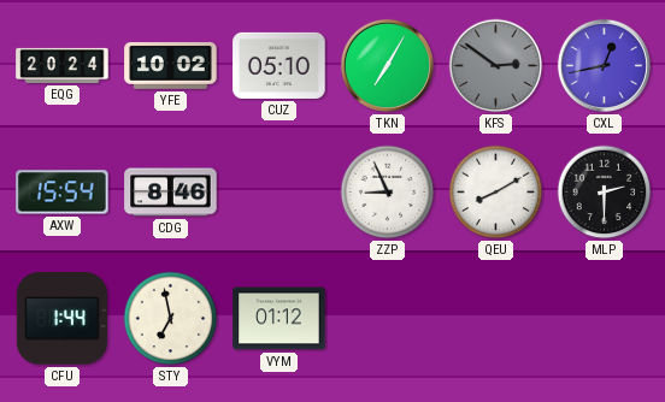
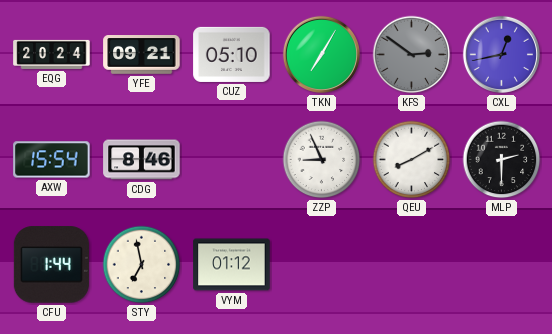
YFE: 10:02 -> 09:21
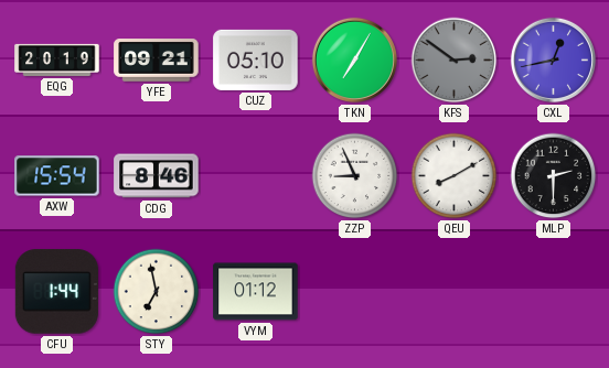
EQG: 20:24 -> 20:19
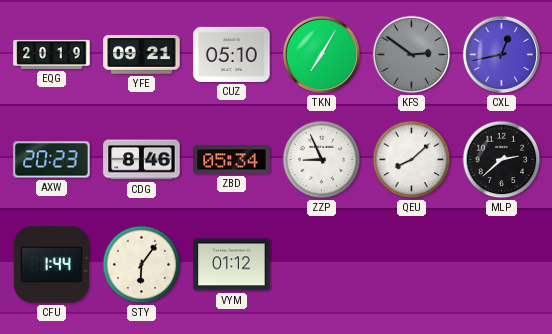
AXW: 15:54 -> 20:23
ZBD: none -> 05:34
QEU: 8:10 -> 8:08
MLP: 2:30 -> 2:38
STY: 6:58 -> 6:06
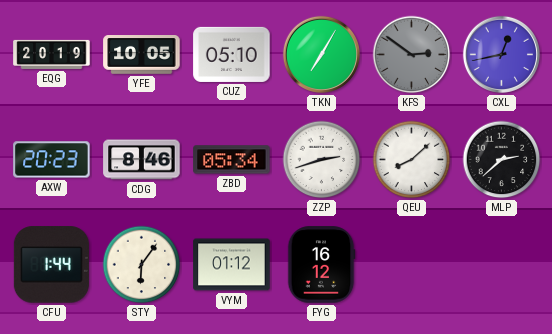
YFE: 09:21 -> 10:05
ZZP: 8:56 -> 2:42
FYG: none -> 16:12
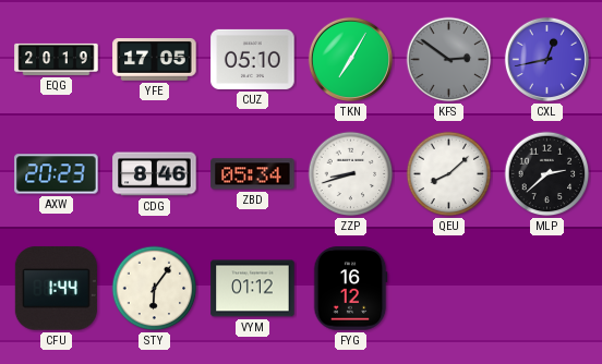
YFE: 10:05 -> 17:05
ZZP: 2:42 -> 8:42
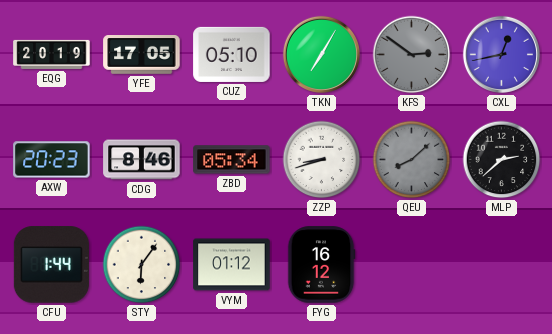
QEU dial: white -> grey
